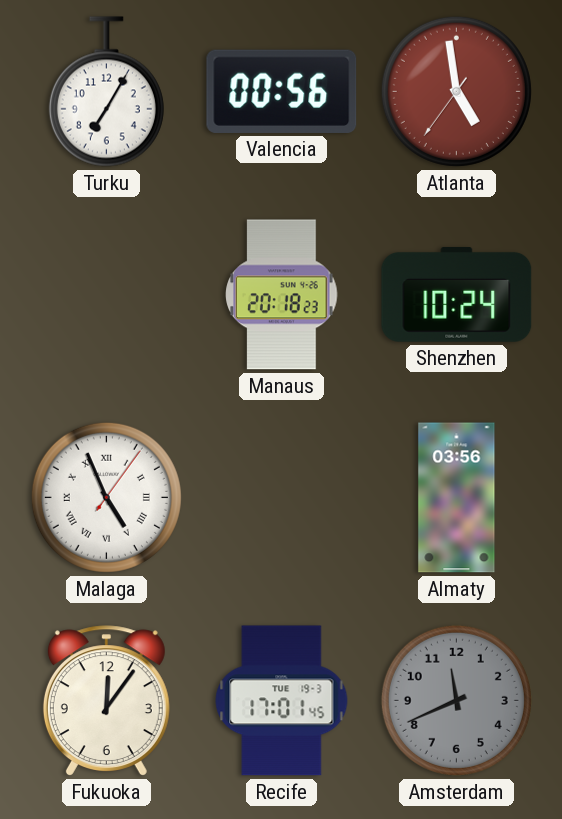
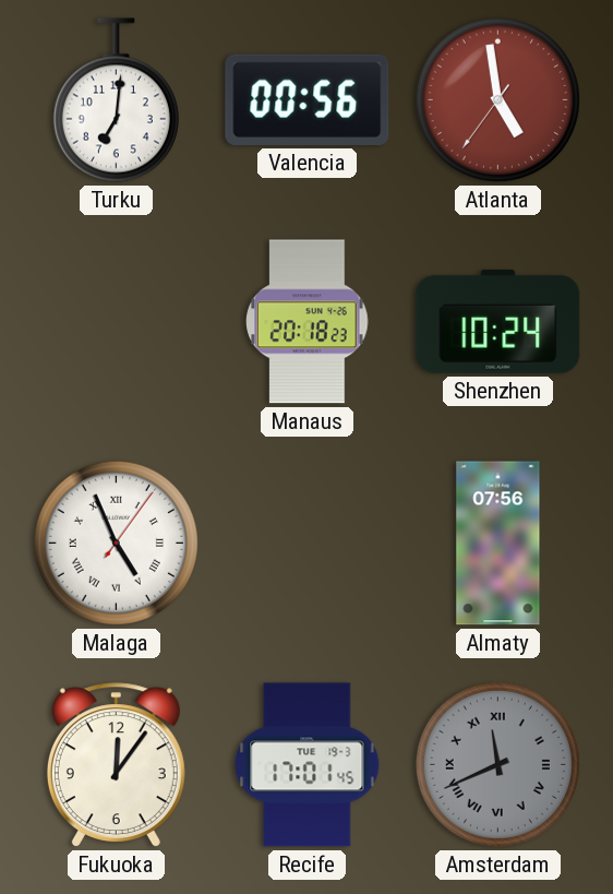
Turku: 7:05 -> 7:01
Almaty: 03:56 -> 07:56
Amsterdam numerals: Arabic -> Roman
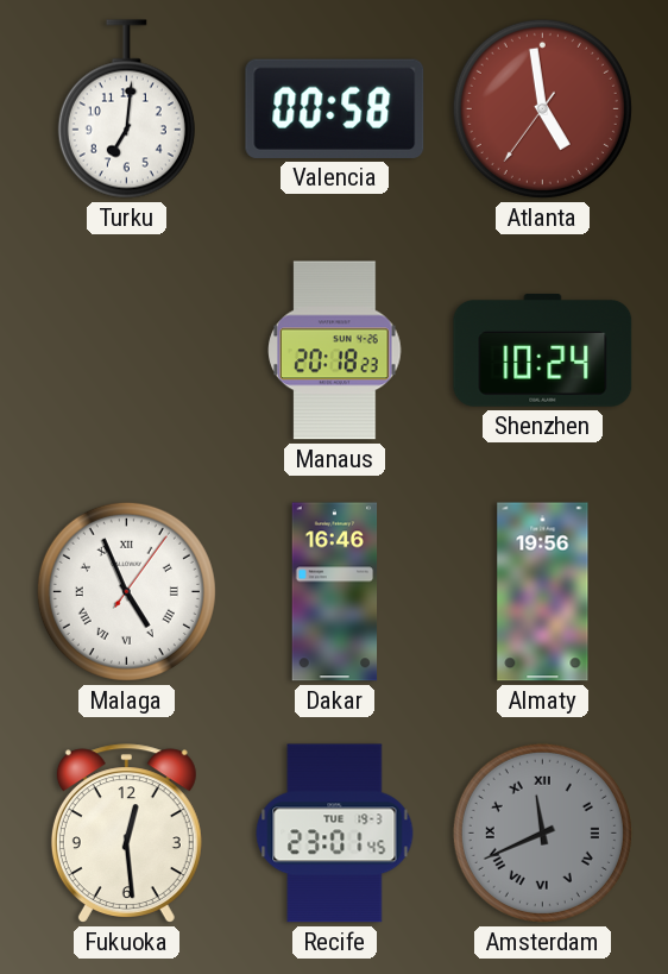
Valencia: 00:56 -> 00:58
Dakar: none -> 16:46
Almaty: 07:56 -> 19:56
Fukuoka: 12:06 -> 12:29
Recife: 17:01 -> 23:01
